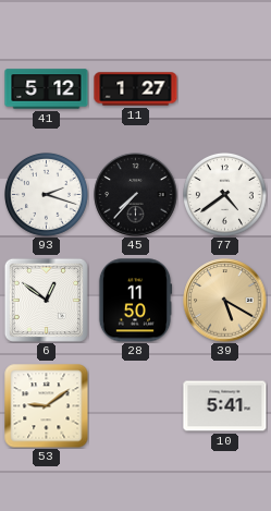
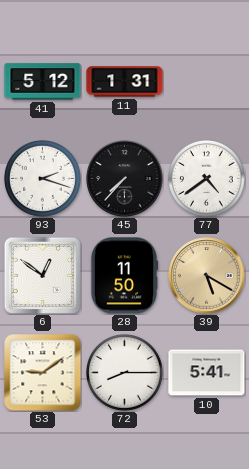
11: 1:27 -> 1:31
72: none -> 8:15
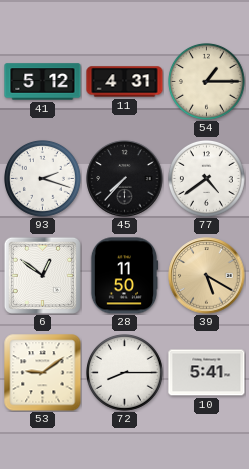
11: 1:31 -> 4:31
54: none -> 1:15
